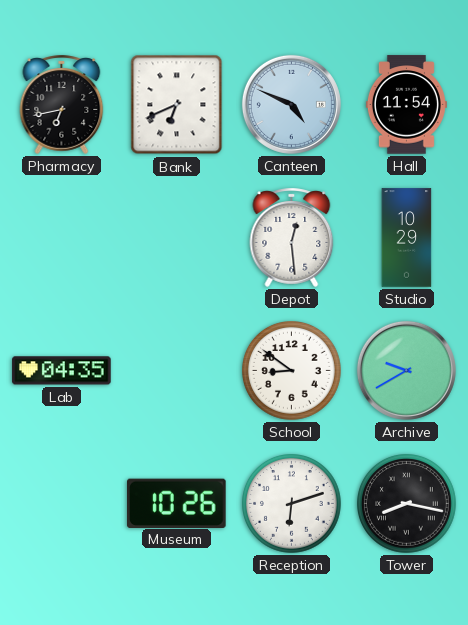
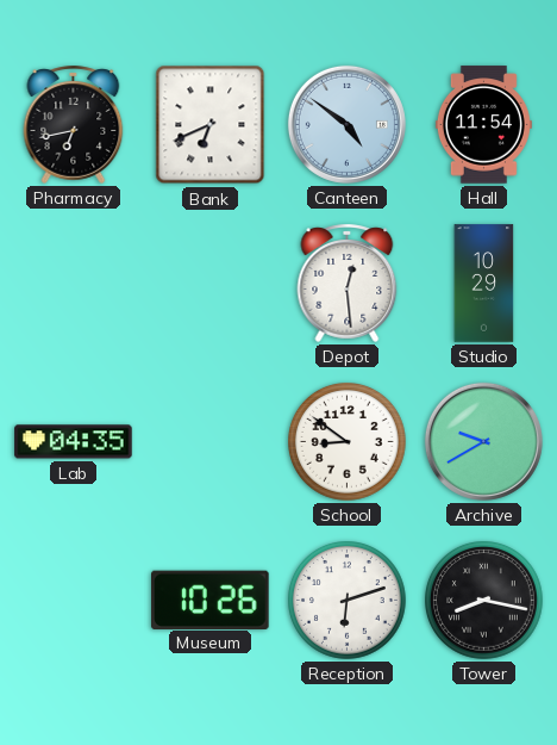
Canteen: 4:49 -> 4:51
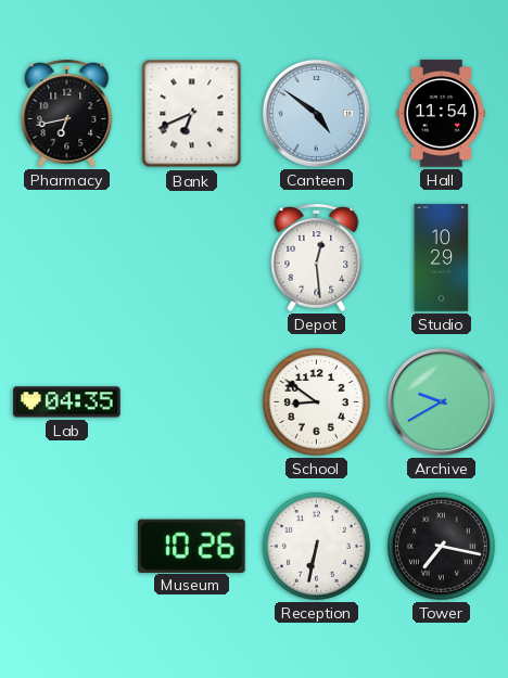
Reception: 6:12 -> 6:32
Tower: 8:17 -> 7:17
